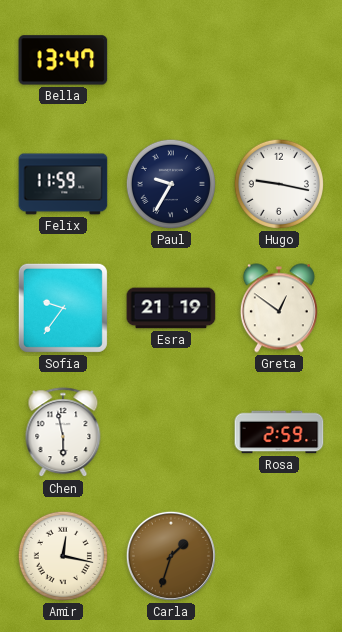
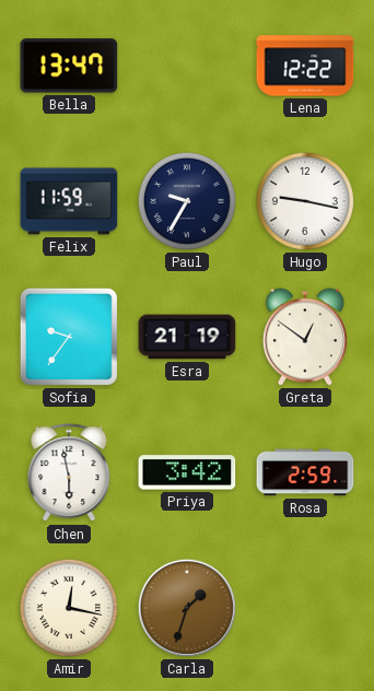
Lena: none -> 12:22
Priya: none -> 3:42
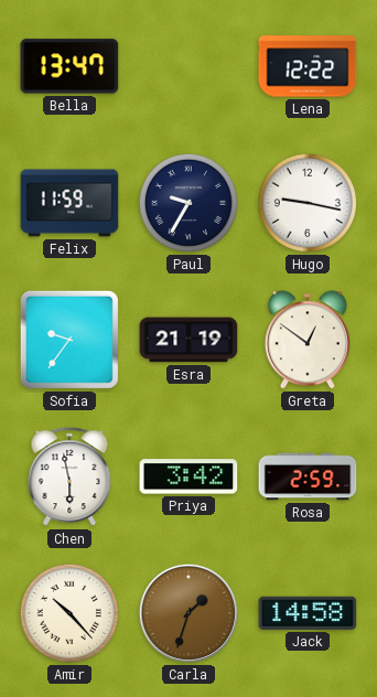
Amir: 12:17 -> 10:23
Jack: none -> 14:58
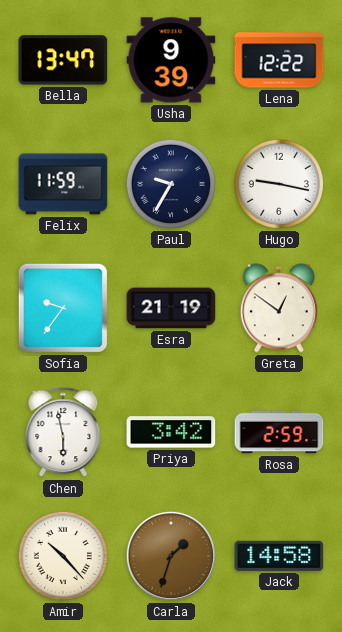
Usha: none -> 9:39
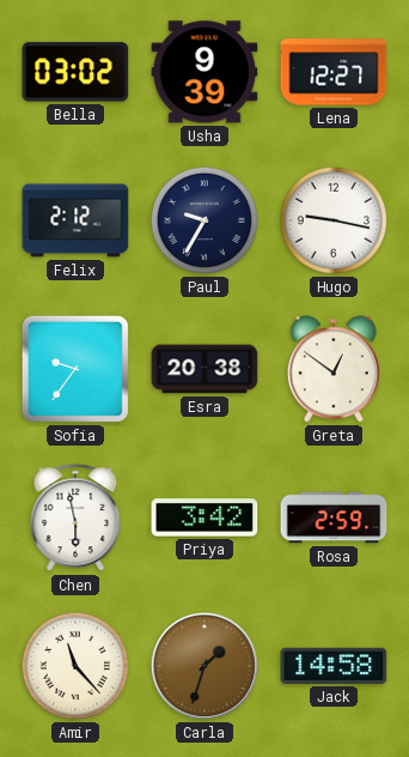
Bella: 13:47 -> 03:02
Lena: 12:22 -> 12:27
Felix: 11:59 -> 2:12
Esra: 21:19 -> 20:38
Amir: 10:23 -> 11:23
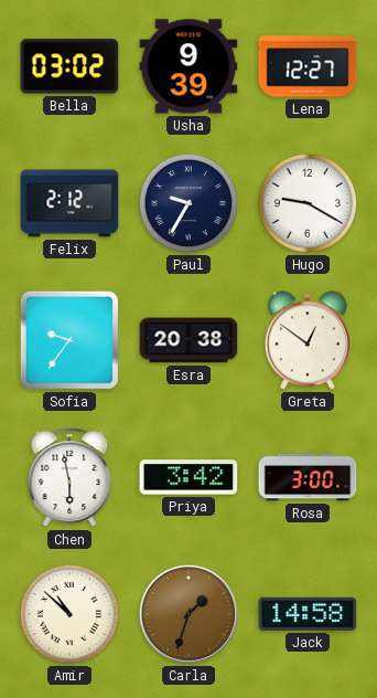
Hugo: 9:17 -> 9:20
Rosa: 2:59 -> 3:00
Amir: 11:23 -> 10:52
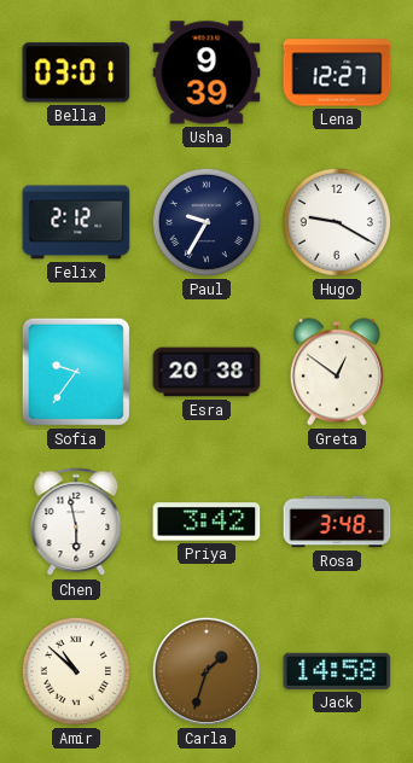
Bella: 03:02 -> 03:01
Rosa: 3:00 -> 3:48
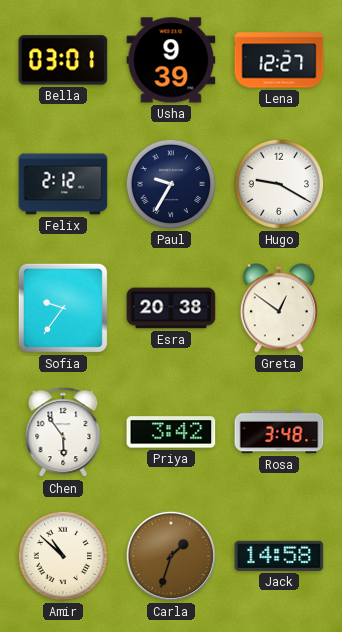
Chen: 5:58 -> 5:54
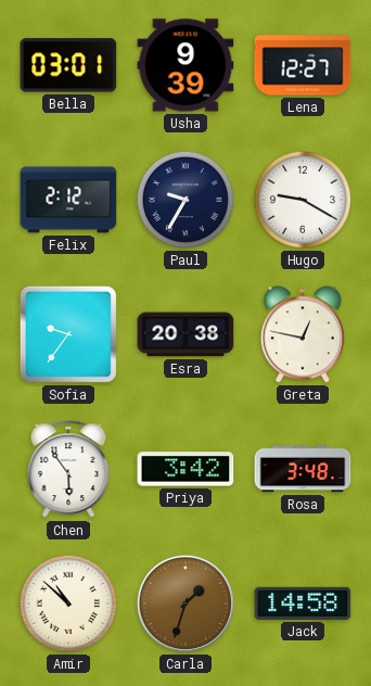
Greta: 12:51 -> 12:47
